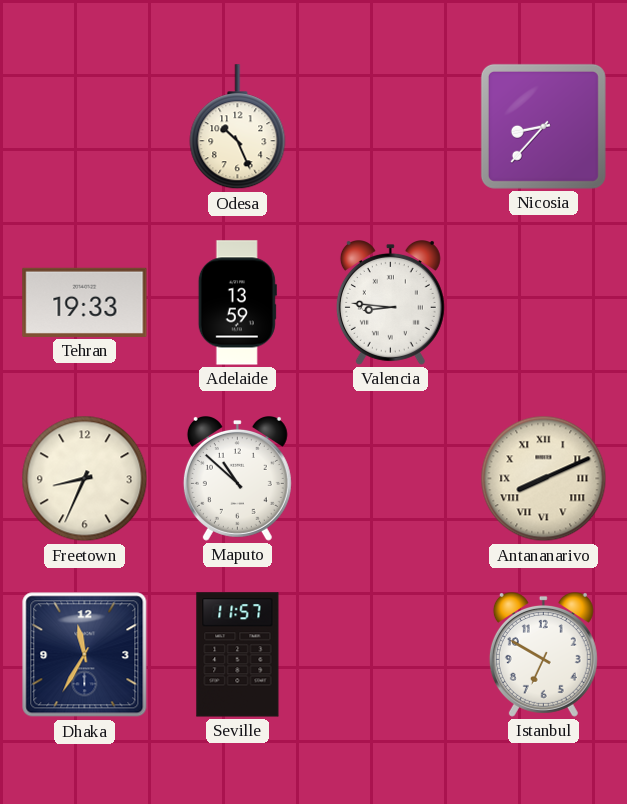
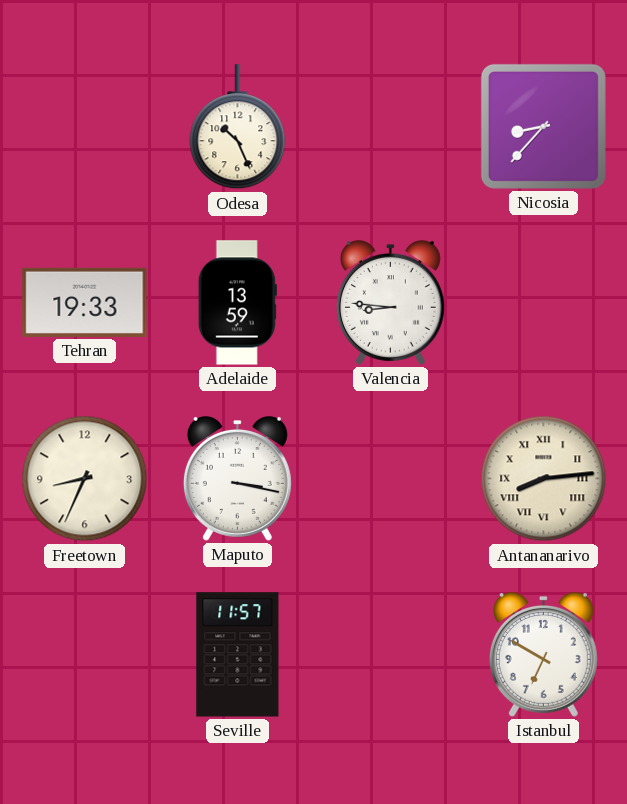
Maputo: 10:52 -> 3:17
Antananarivo: 8:11 -> 8:14
Dhaka: 11:35 -> none
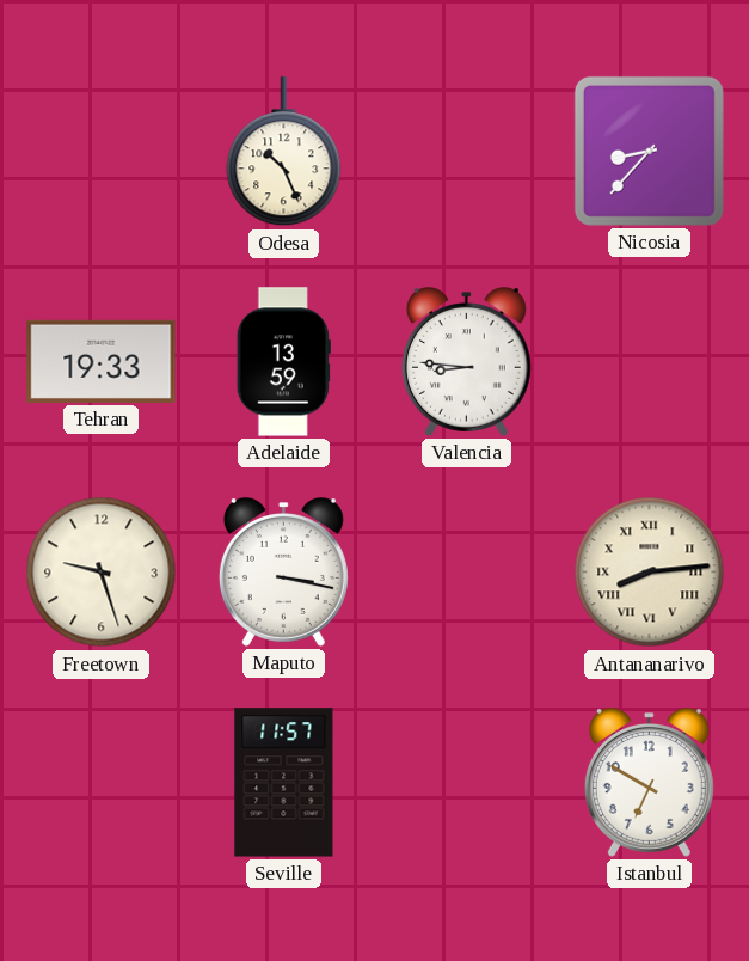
Freetown: 8:34 -> 9:27
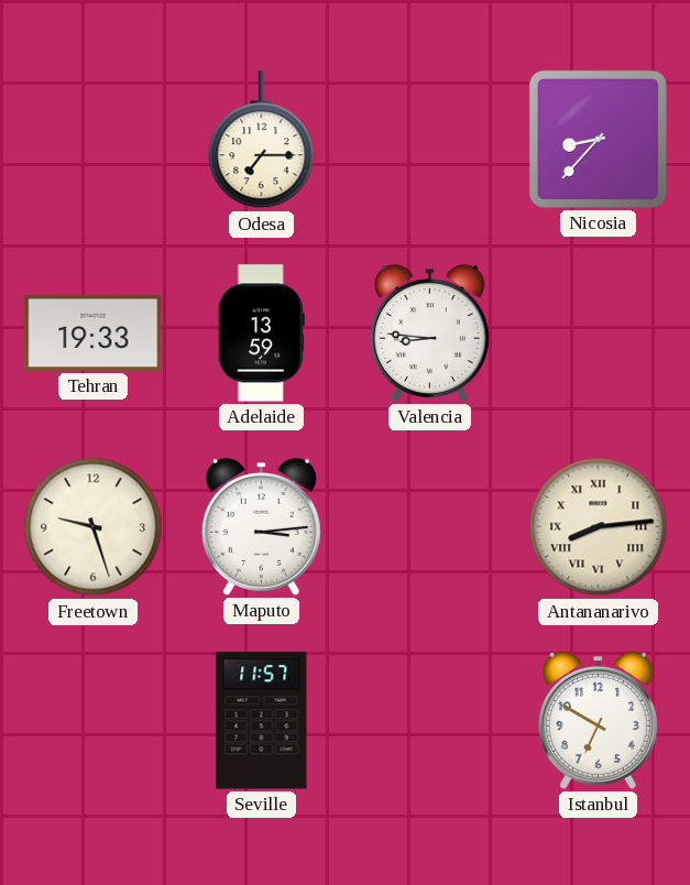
Odesa: 10:26 -> 7:15
Maputo: 3:17 -> 3:14
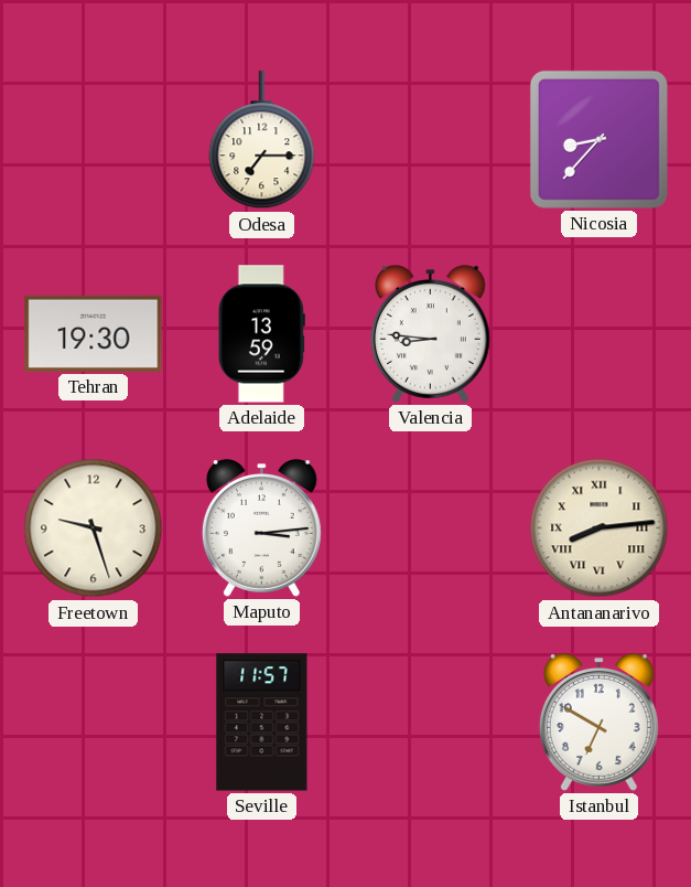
Tehran: 19:33 -> 19:30
